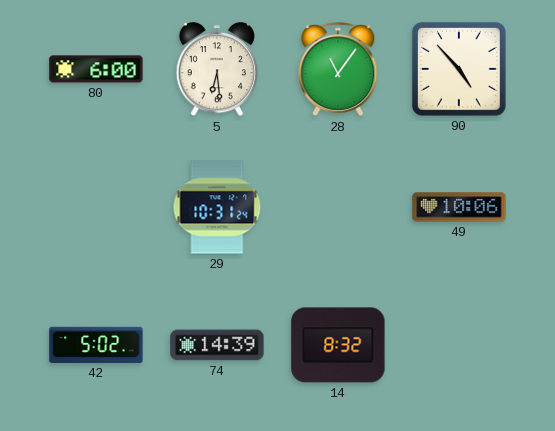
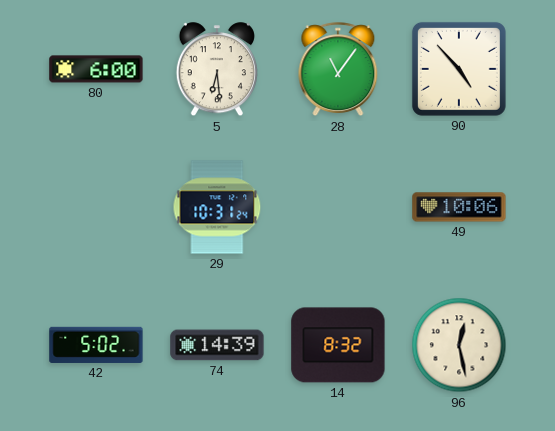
96: none -> 12:28
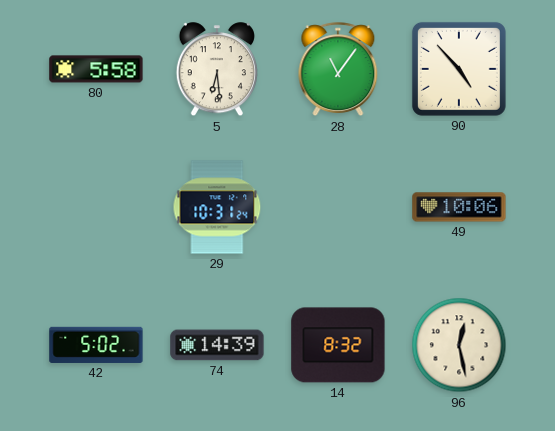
80: 6:00 -> 5:58
